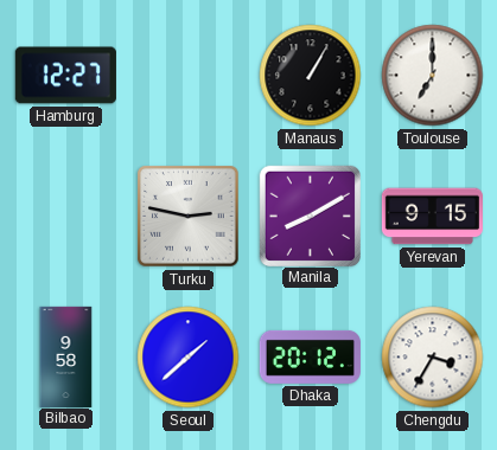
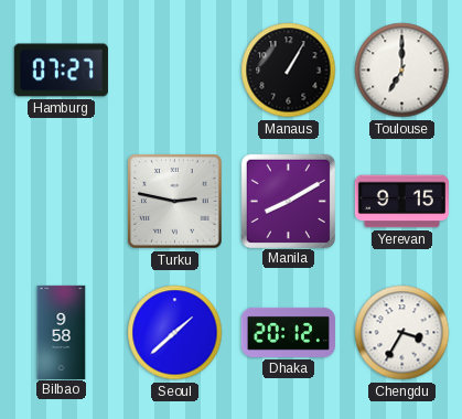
Hamburg: 12:27 -> 07:27
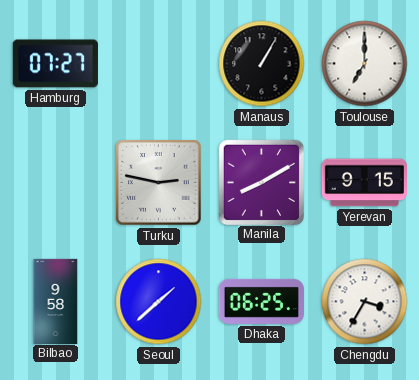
Dhaka: 20:12 -> 06:25
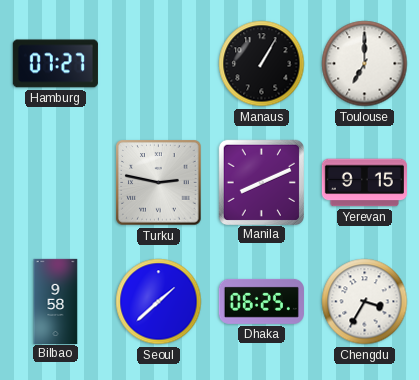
Manila: 8:10 -> 8:11
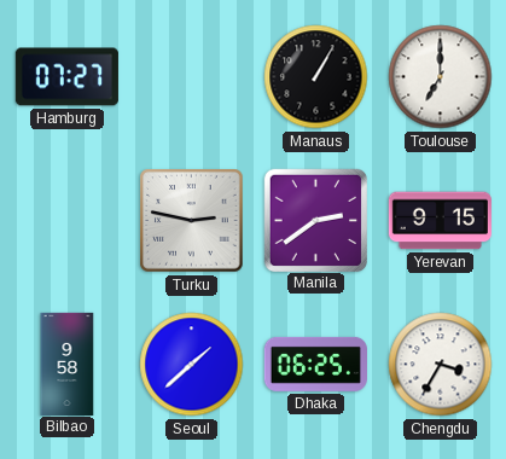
Manila: 8:11 -> 2:39
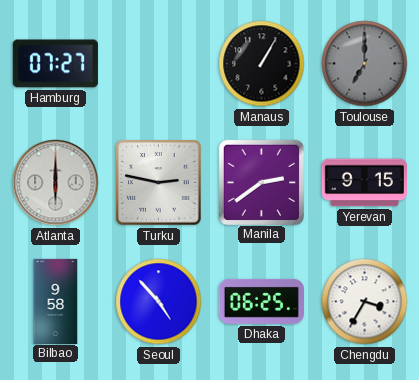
Toulouse dial: white -> grey
Atlanta: none -> 6:00
Seoul: 1:38 -> 4:53
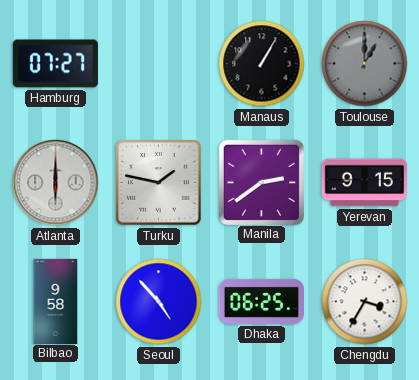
Toulouse: 7:00 -> 1:00
Turku: 2:47 -> 1:47
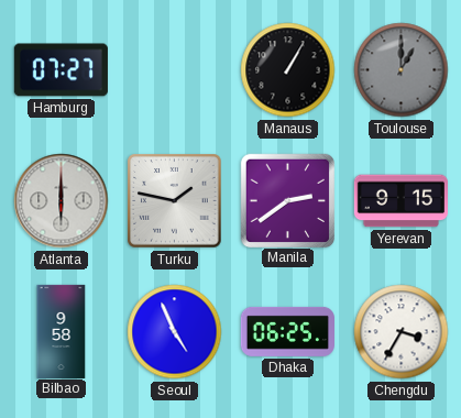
Seoul: 4:53 -> 4:56
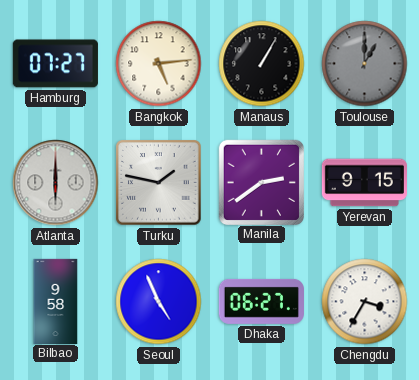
Bangkok: none -> 5:14
Dhaka: 06:25 -> 06:27
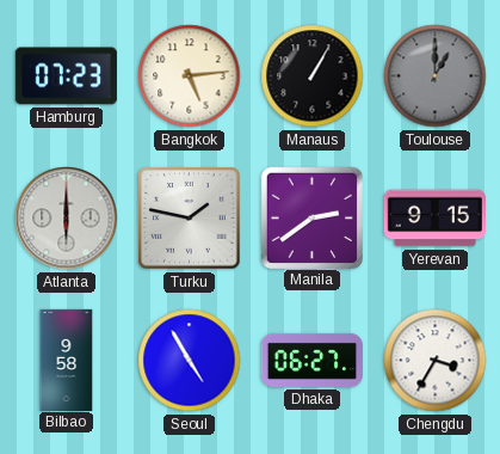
Hamburg: 07:27 -> 07:23
Seoul: 4:56 -> 4:55
